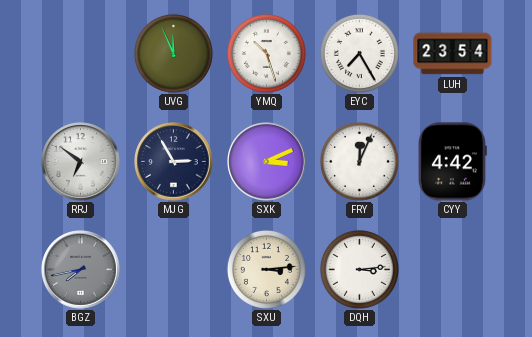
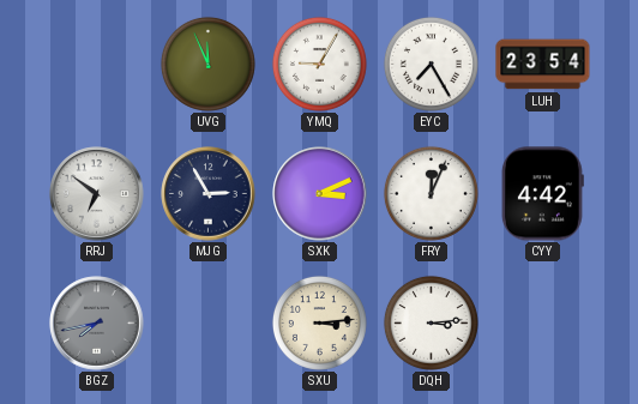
YMQ: 10:27 -> 9:05
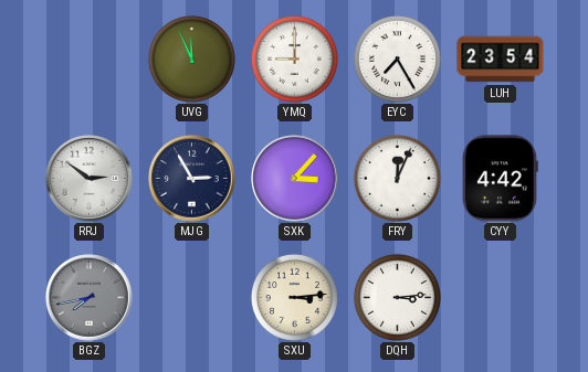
YMQ: 9:05 -> 9:00
RRJ: 6:51 -> 2:51
SXK: 3:11 -> 3:07
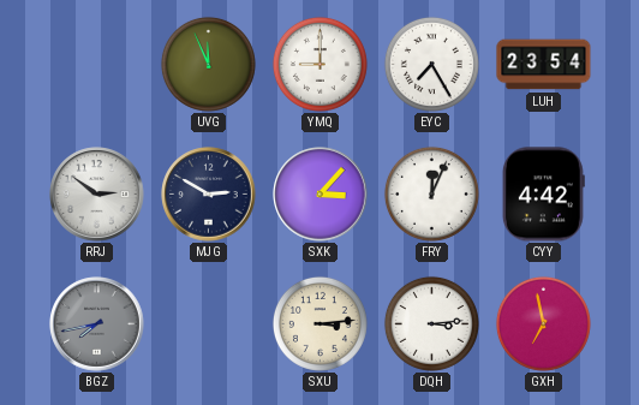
MJG: 2:55 -> 2:50
GXH: none -> 6:58
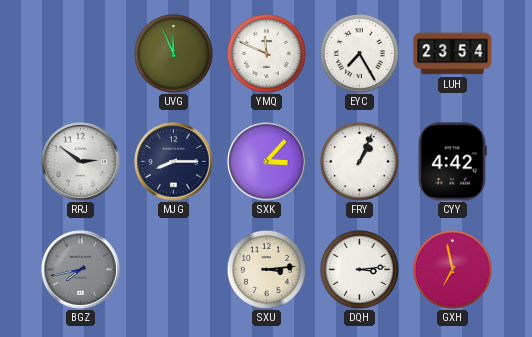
YMQ: 9:00 -> 11:49
MJG: 2:50 -> 8:15
FRY: 12:04 -> 1:04
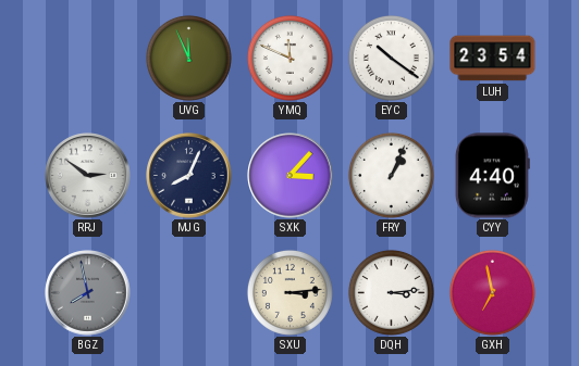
EYC: 7:25 -> 10:21
MJG: 8:15 -> 8:04
CYY: 4:42 -> 4:40
BGZ: 7:43 -> 7:58
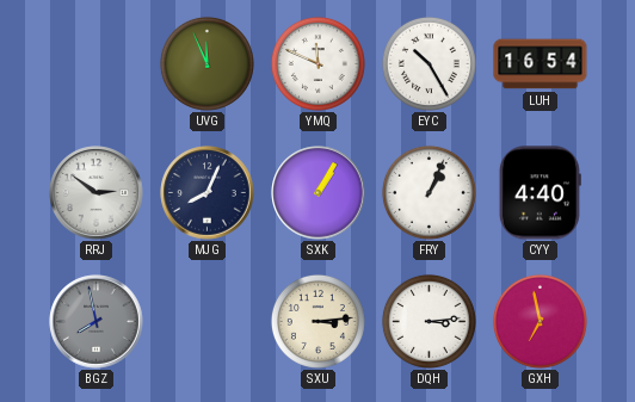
EYC: 10:21 -> 10:25
LUH: 23:54 -> 16:54
SXK: 3:07 -> 1:05
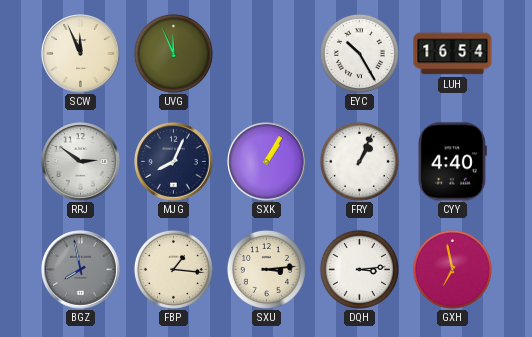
SCW: none -> 11:56
YMQ: 11:49 -> none
FBP: none -> 1:16
